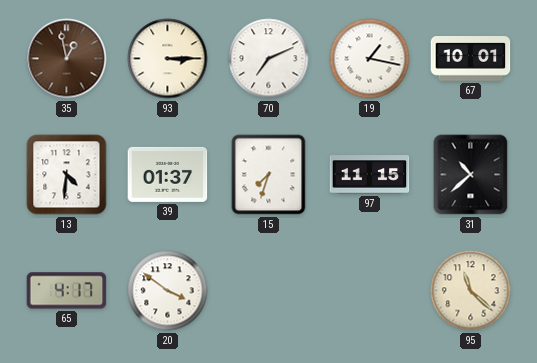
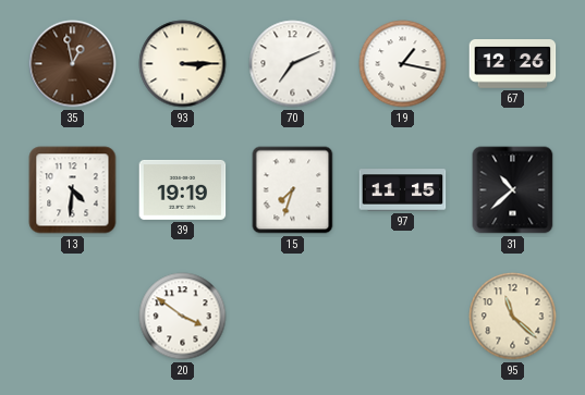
67: 10:01 -> 12:26
39: 01:37 -> 19:19
65: 4:17 -> none
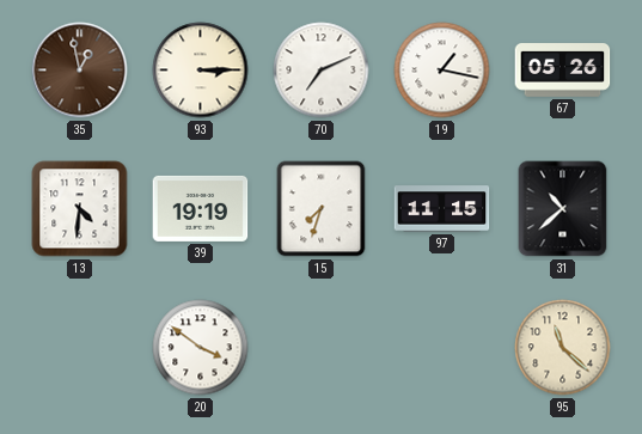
67: 12:26 -> 05:26
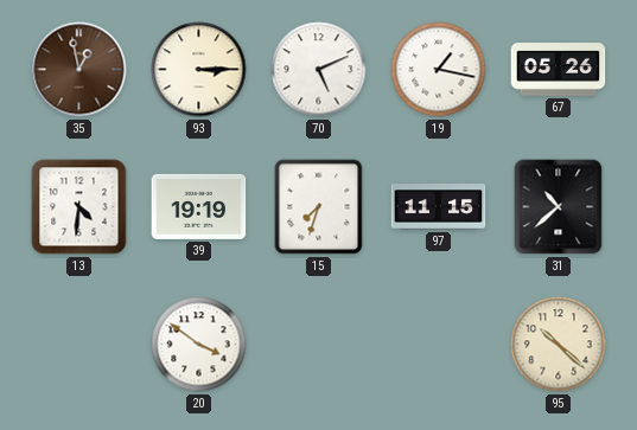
70: 7:11 -> 5:11
95: 11:22 -> 10:22
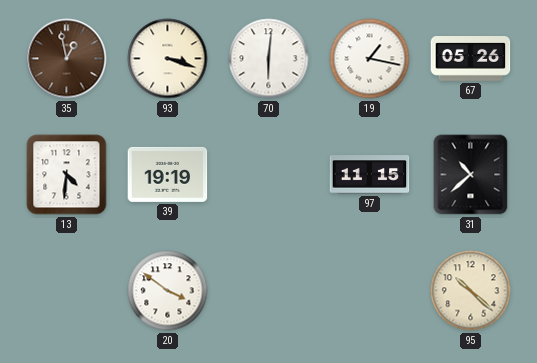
93: 3:15 -> 3:18
70: 5:11 -> 6:01
15: 7:33 -> none
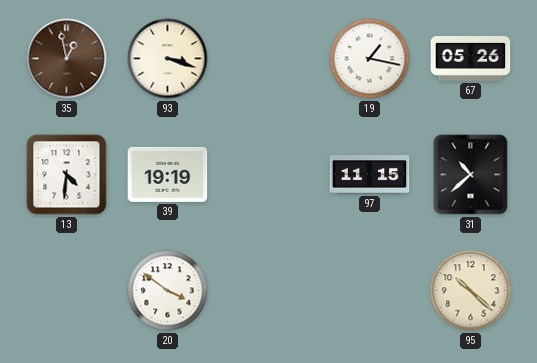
70: 6:01 -> none
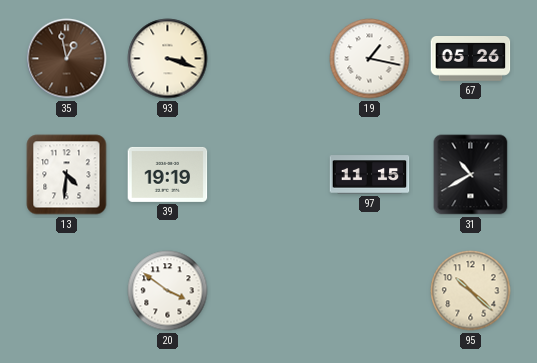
31: 10:38 -> 10:40
